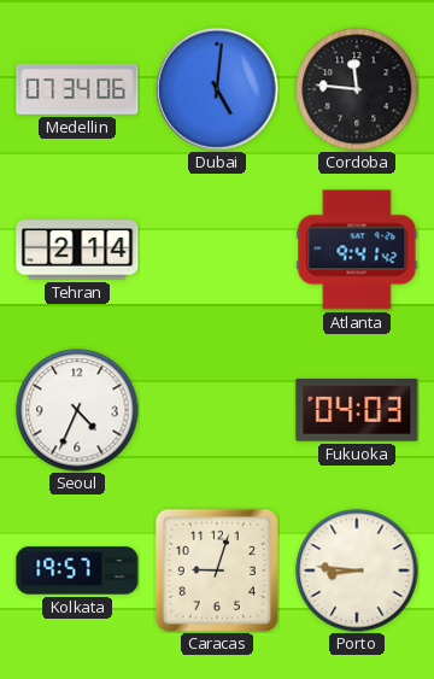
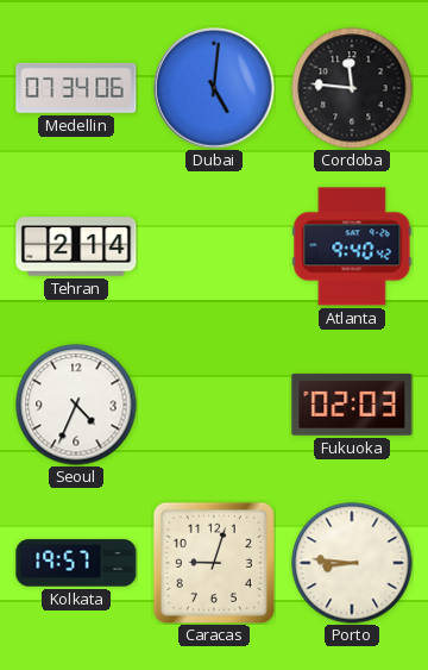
Atlanta: 9:41 -> 9:40
Fukuoka: 04:03 -> 02:03
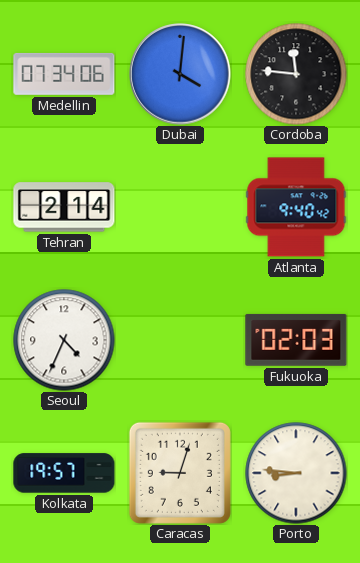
Dubai: 5:01 -> 4:01
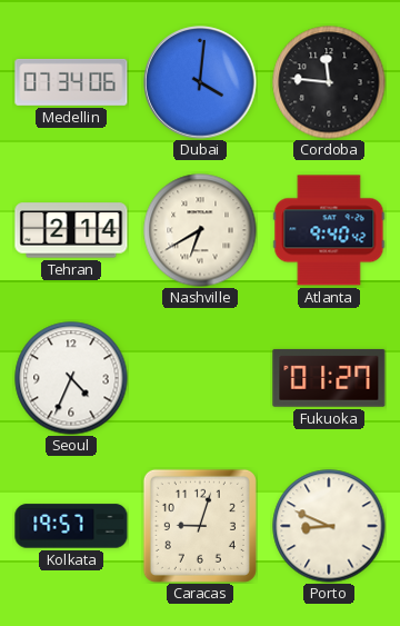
Nashville: none -> 6:40
Fukuoka: 02:03 -> 01:27
Porto: 8:46 -> 8:49
